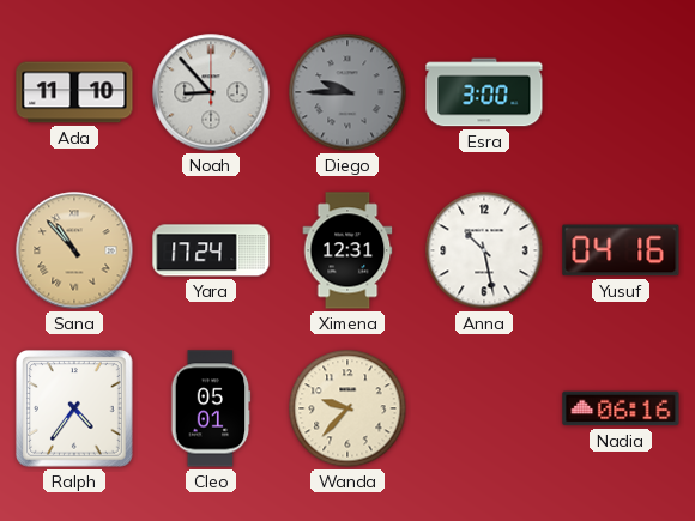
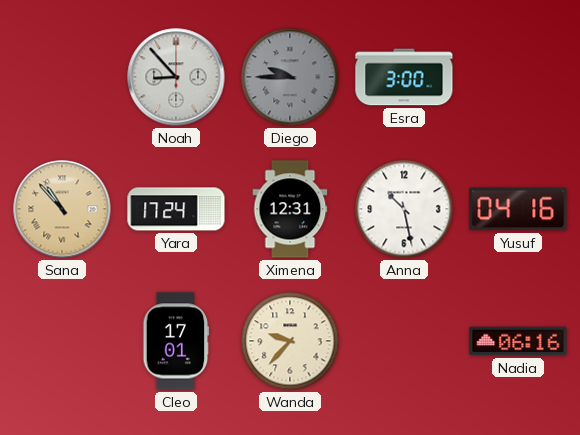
Ada: 11:10 -> none
Ralph: 4:36 -> none
Cleo: 05:01 -> 17:01
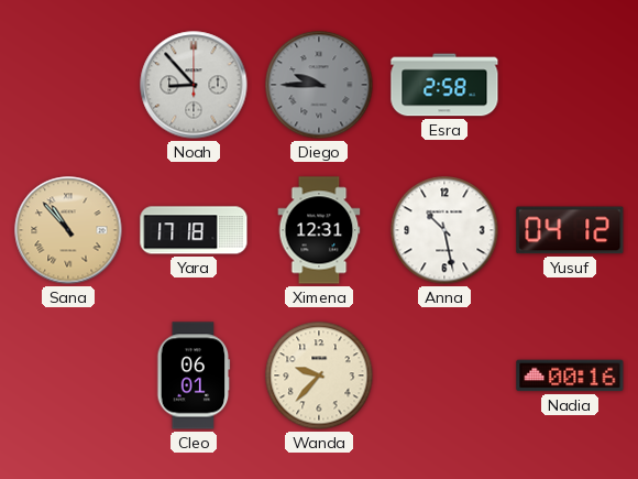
Esra: 3:00 -> 2:58
Yara: 17:24 -> 17:18
Yusuf: 04:16 -> 04:12
Cleo: 17:01 -> 06:01
Nadia: 06:16 -> 00:16
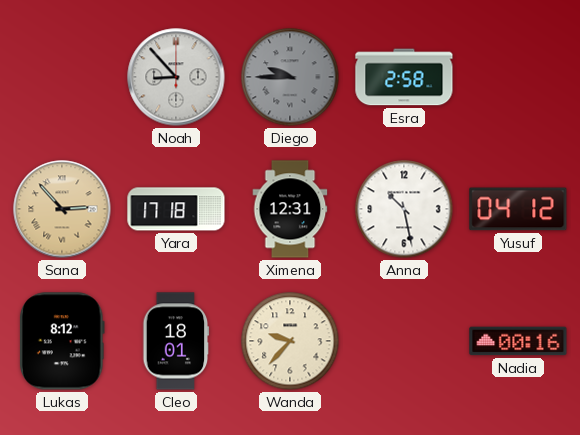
Sana: 10:53 -> 2:53
Lukas: none -> 8:12
Cleo: 06:01 -> 18:01
